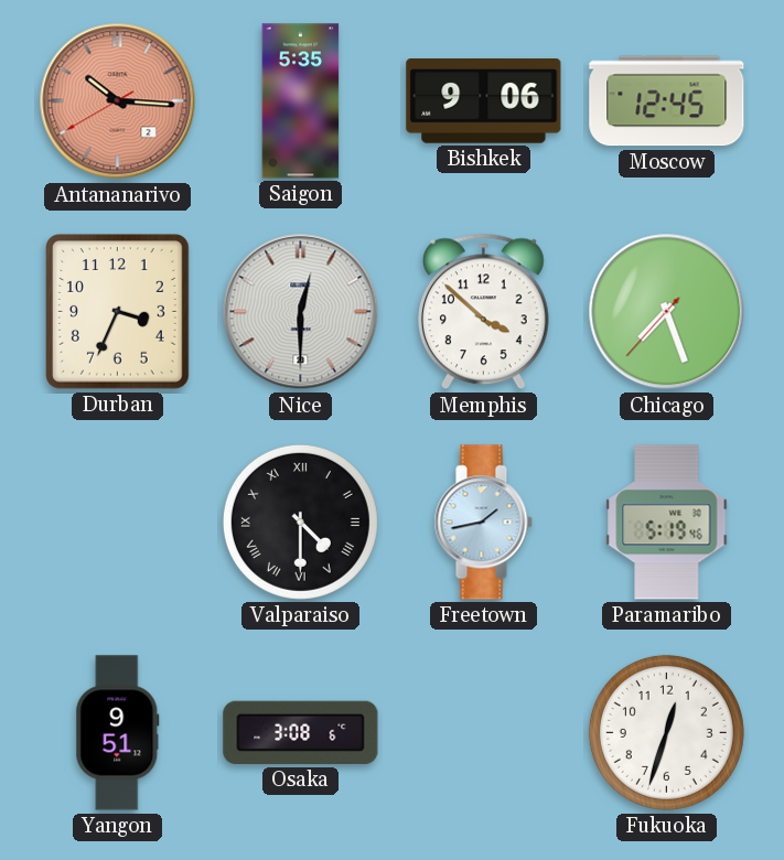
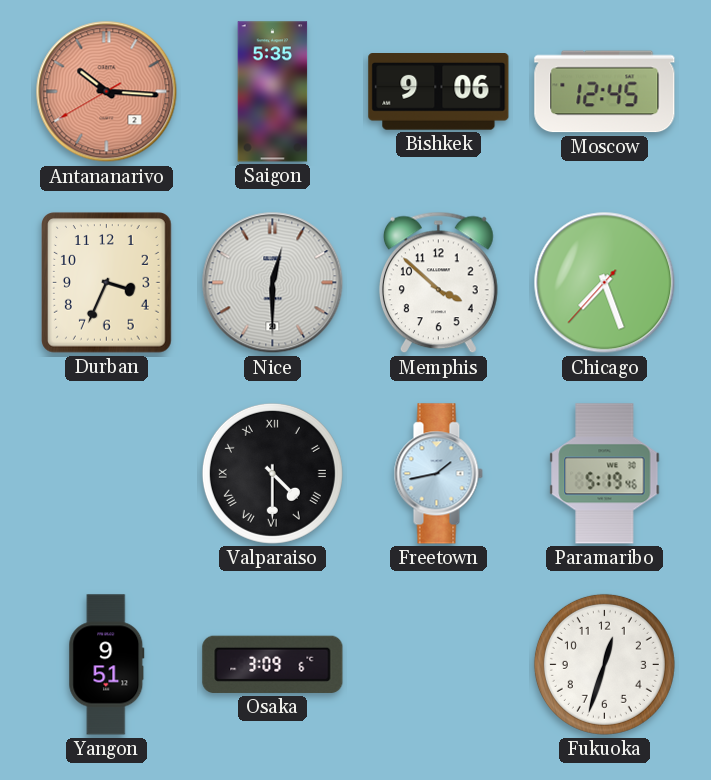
Osaka: 3:08 -> 3:09
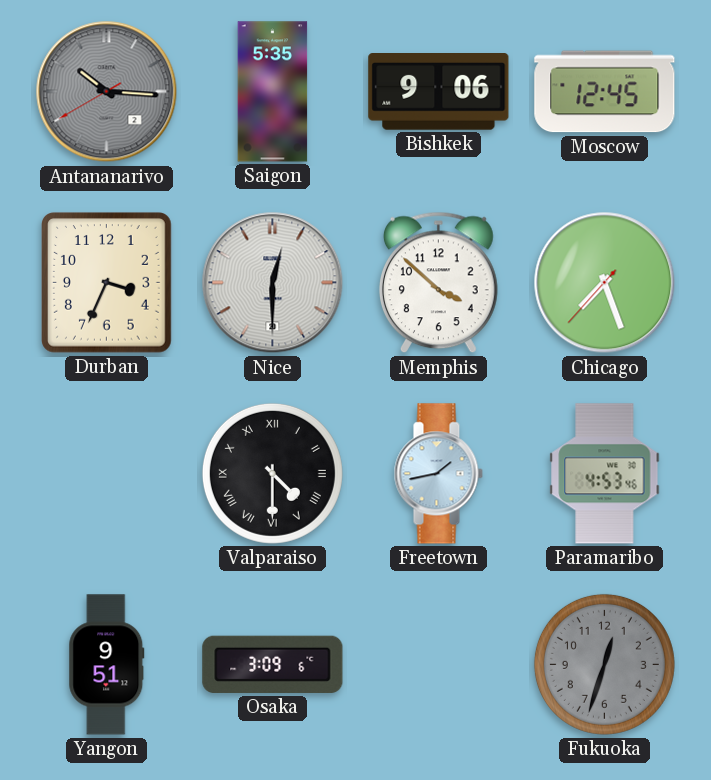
Antananarivo dial: salmon -> grey
Paramaribo: 5:19 -> 4:53
Fukuoka dial: white -> grey
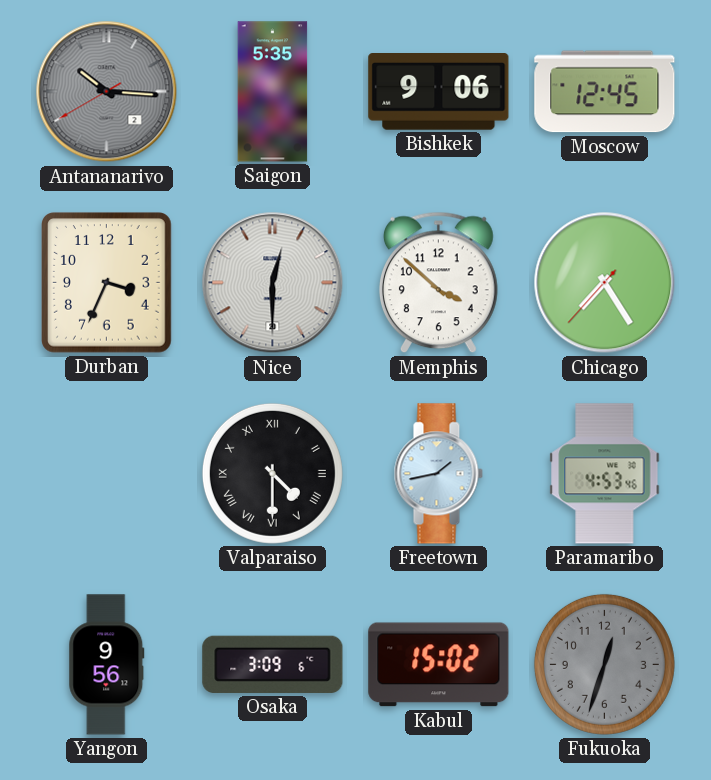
Chicago: 7:26 -> 7:24
Yangon: 9:51 -> 9:56
Kabul: none -> 15:02
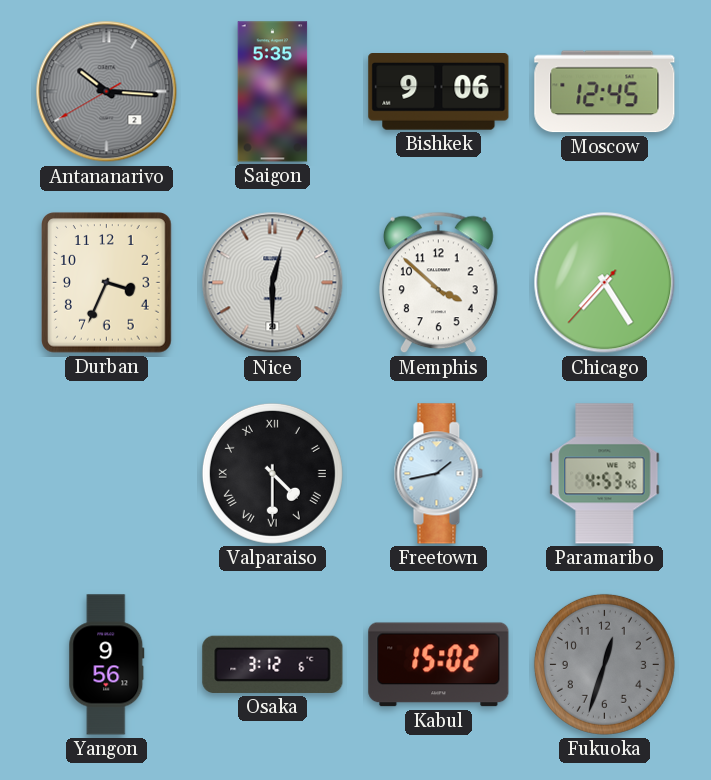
Osaka: 3:09 -> 3:12
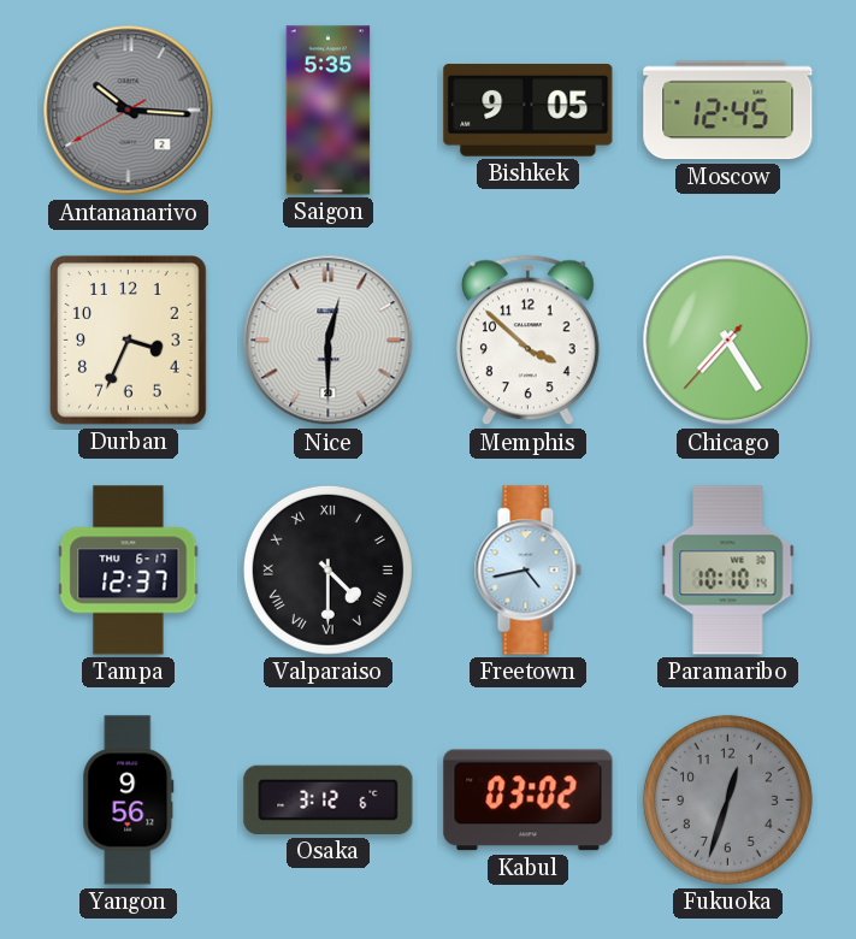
Bishkek: 9:06 -> 9:05
Tampa: none -> 12:37
Freetown: 1:43 -> 4:43
Paramaribo: 4:53 -> 10:10
Kabul: 15:02 -> 03:02
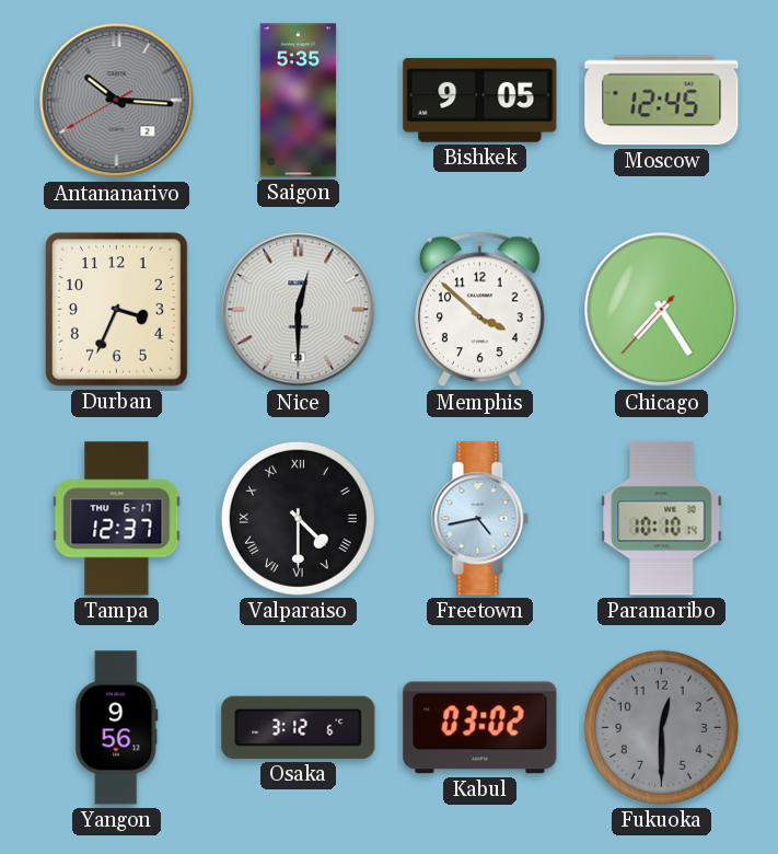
Fukuoka: 12:33 -> 12:30
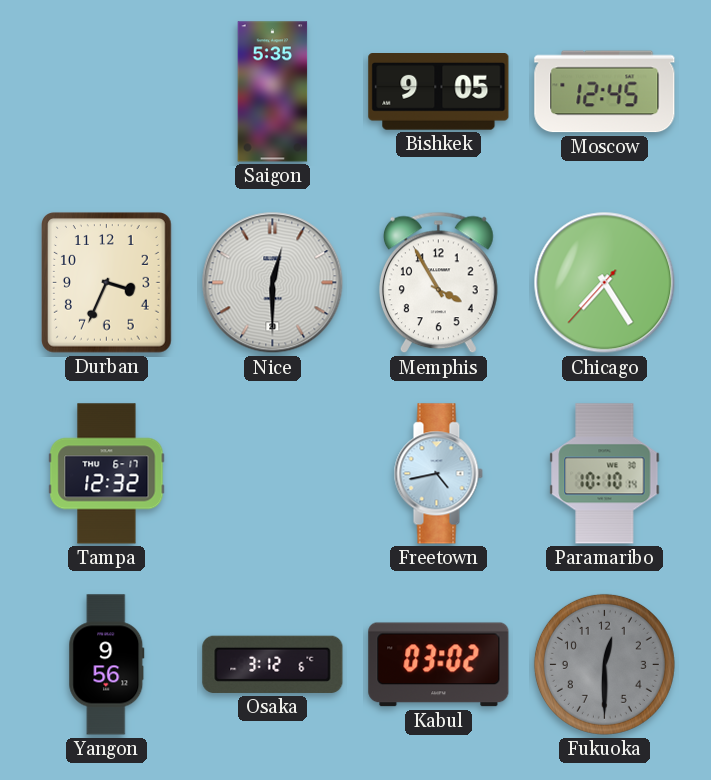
Antananarivo: 10:15 -> none
Memphis: 3:52 -> 3:55
Tampa: 12:37 -> 12:32
Valparaiso: 4:30 -> none
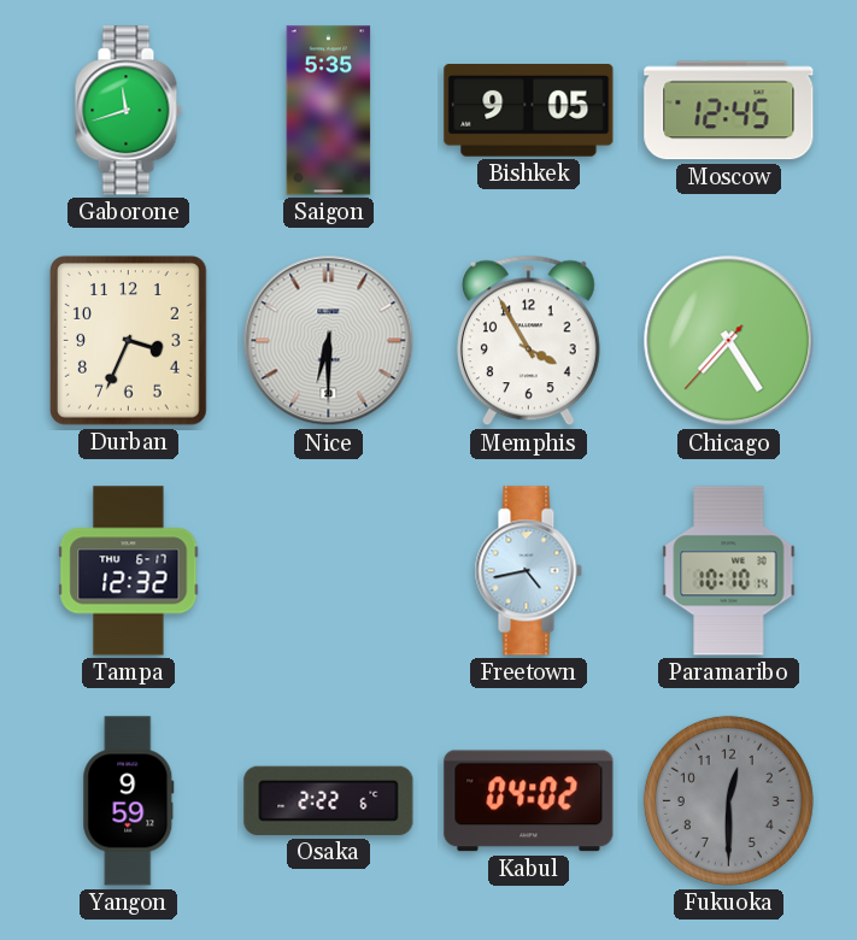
Gaborone: none -> 11:42
Nice: 12:30 -> 6:30
Yangon: 9:56 -> 9:59
Osaka: 3:12 -> 2:22
Kabul: 03:02 -> 04:02
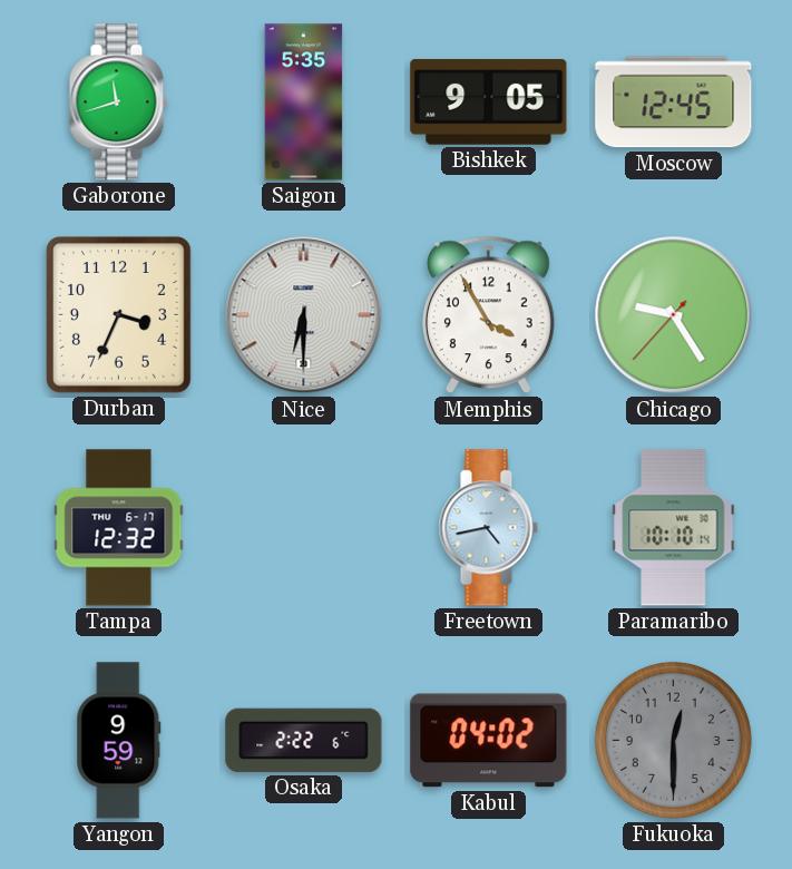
Chicago: 7:24 -> 9:24
